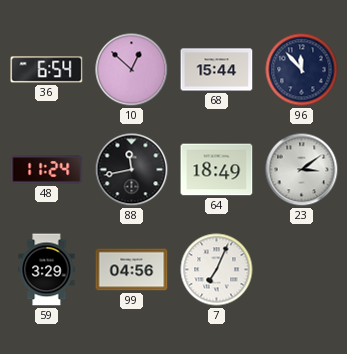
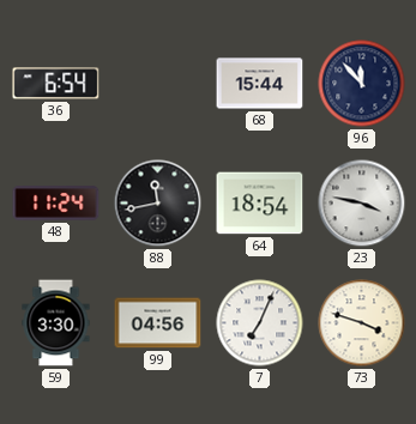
10: 12:52 -> none
64: 18:49 -> 18:54
23: 3:09 -> 3:47
59: 3:29 -> 3:30
73: none -> 3:48
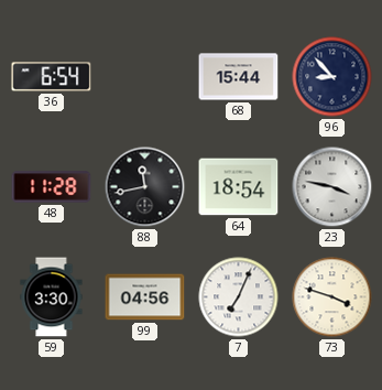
96: 11:53 -> 8:53
48: 11:24 -> 11:28
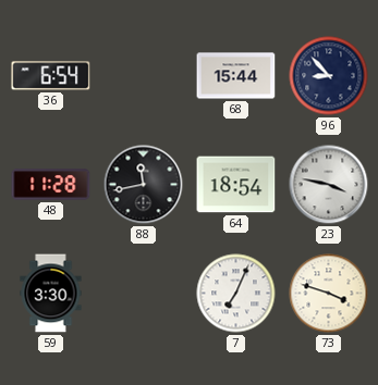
99: 04:56 -> none
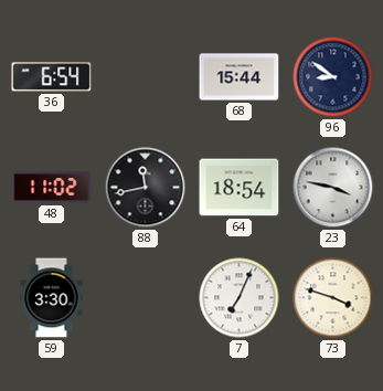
96: 8:53 -> 8:51
48: 11:28 -> 11:02
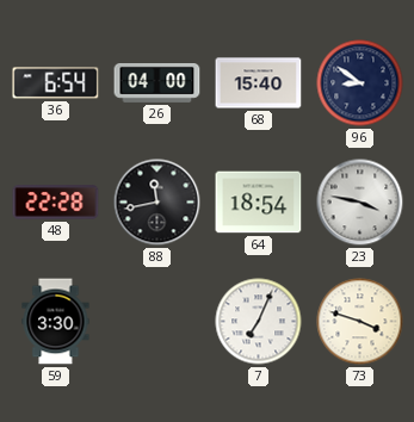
26: none -> 04:00
68: 15:44 -> 15:40
48: 11:02 -> 22:28
